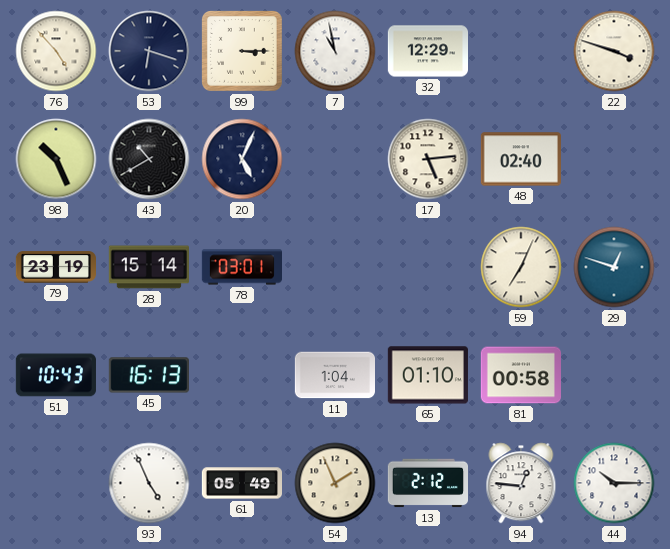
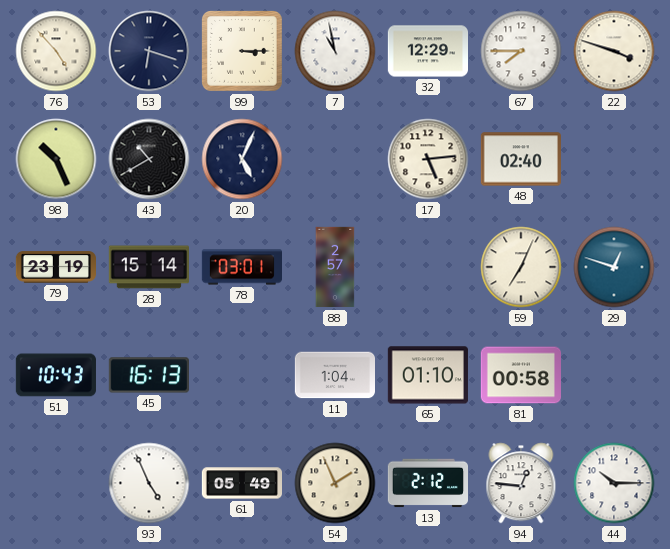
67: none -> 7:45
88: none -> 2:57
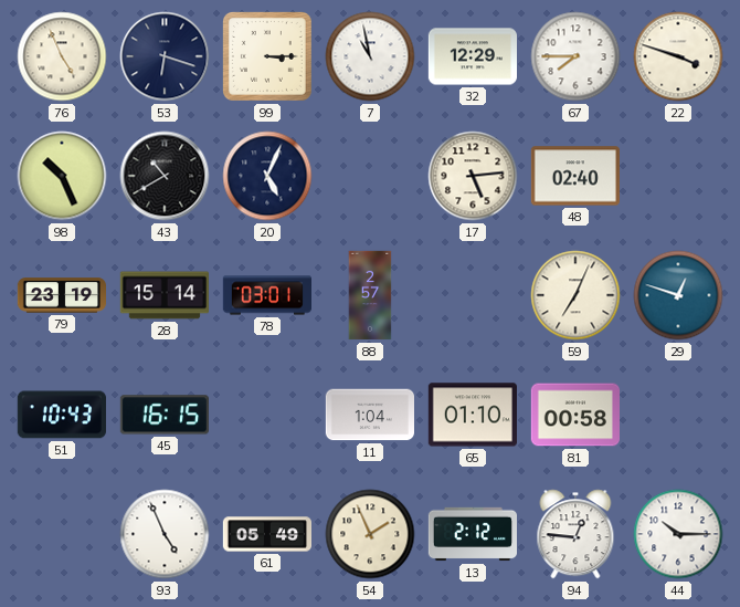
76: 4:53 -> 4:56
45: 16:13 -> 16:15
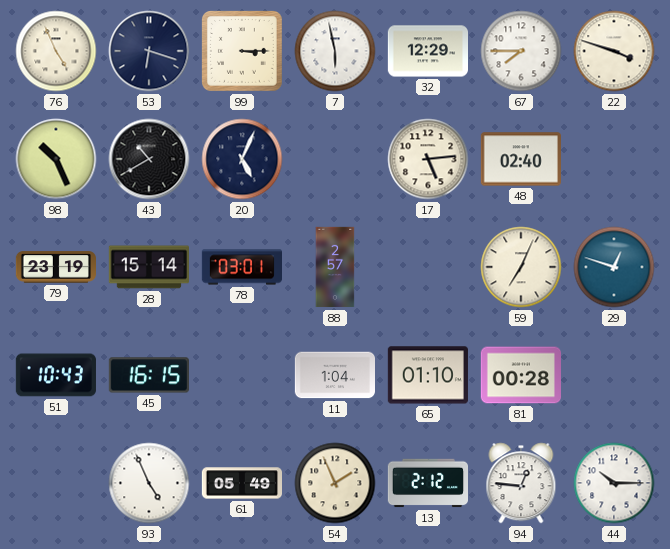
7: 10:58 -> 5:58
81: 00:58 -> 00:28
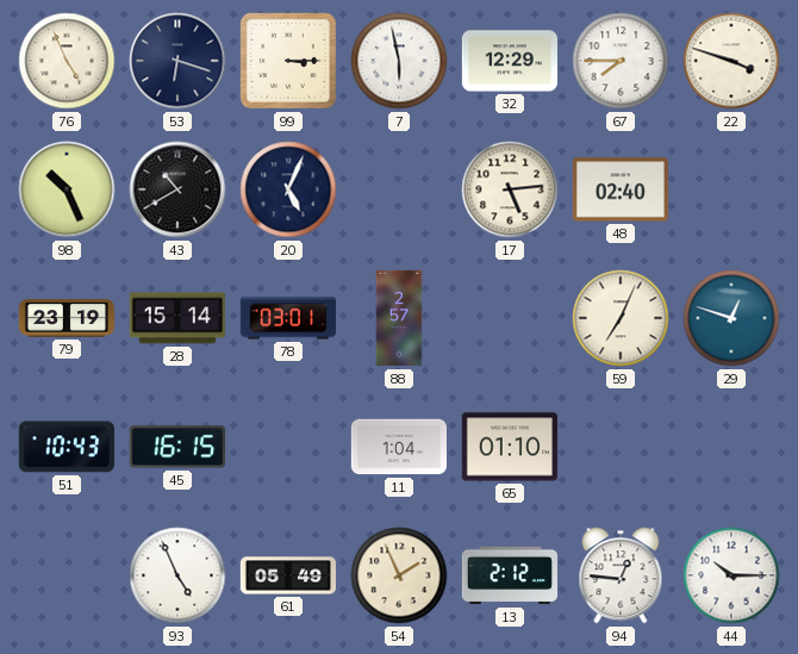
81: 00:28 -> none
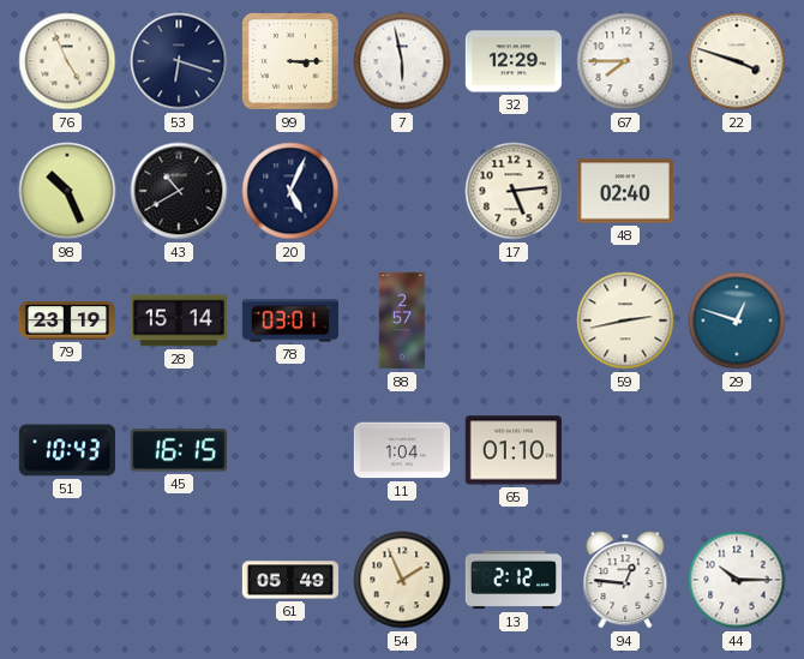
59: 7:04 -> 2:43
93: 4:56 -> none
